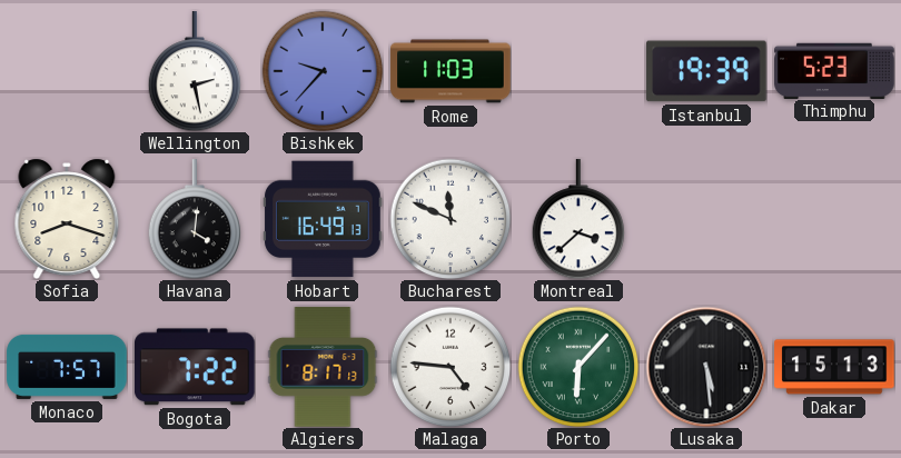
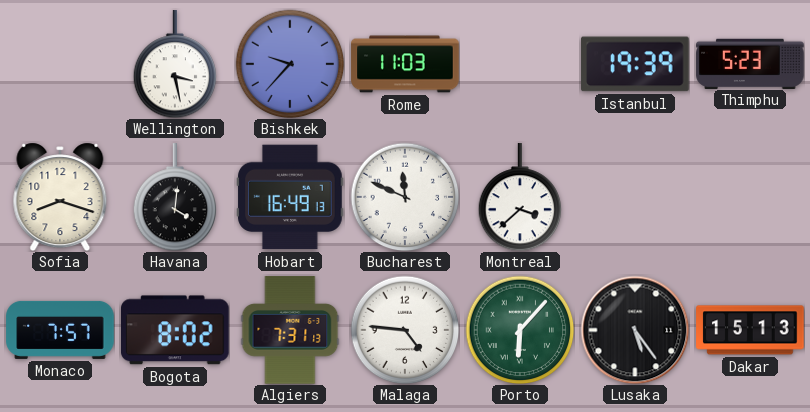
Wellington: 2:28 -> 3:28
Bogota: 7:22 -> 8:02
Algiers: 8:17 -> 7:31
Lusaka: 5:29 -> 5:24
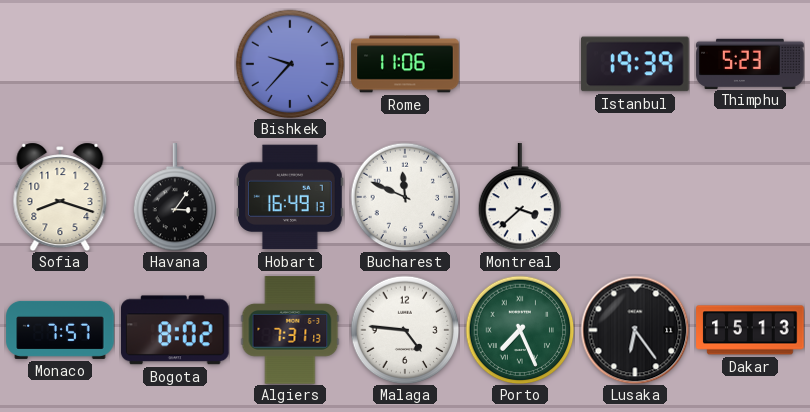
Wellington: 3:28 -> none
Rome: 11:03 -> 11:06
Havana: 4:01 -> 3:06
Porto: 6:07 -> 7:26
Lusaka: 5:24 -> 6:24
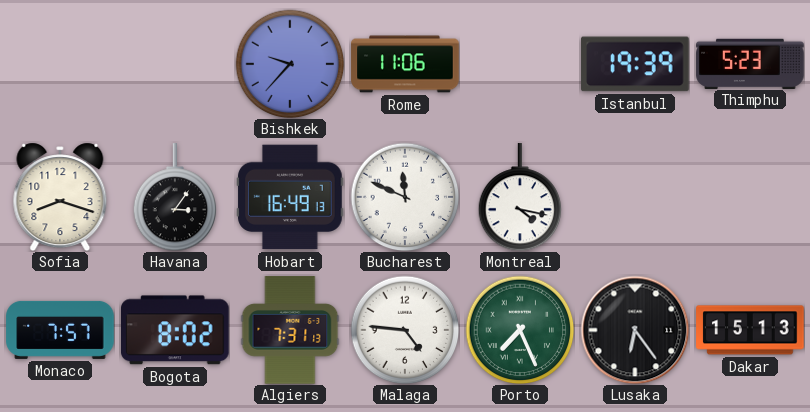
Montreal: 3:38 -> 4:17
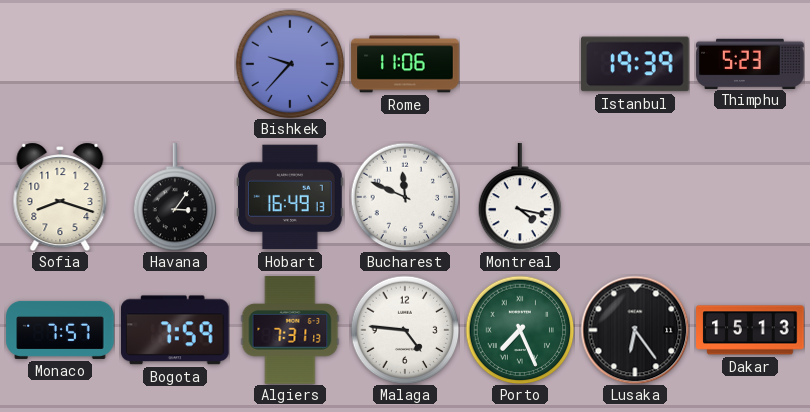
Bogota: 8:02 -> 7:59
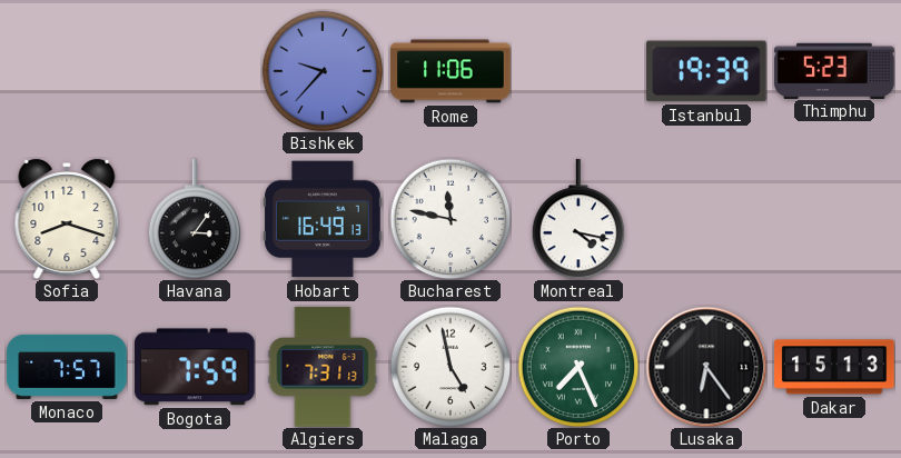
Bucharest: 11:49 -> 11:47
Malaga: 4:46 -> 4:58
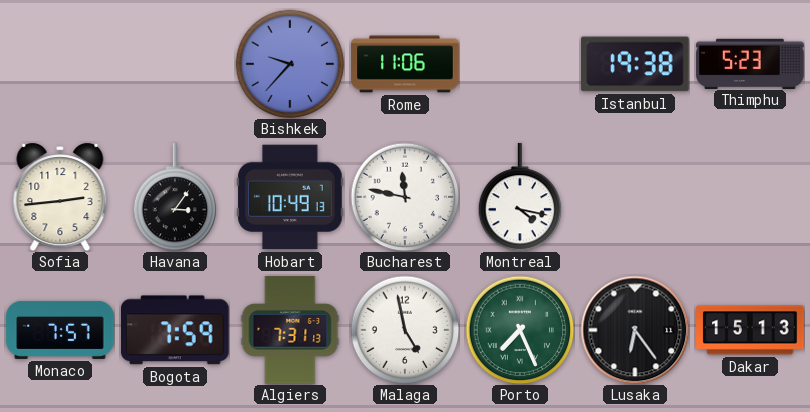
Istanbul: 19:39 -> 19:38
Sofia: 8:18 -> 2:44
Hobart: 16:49 -> 10:49
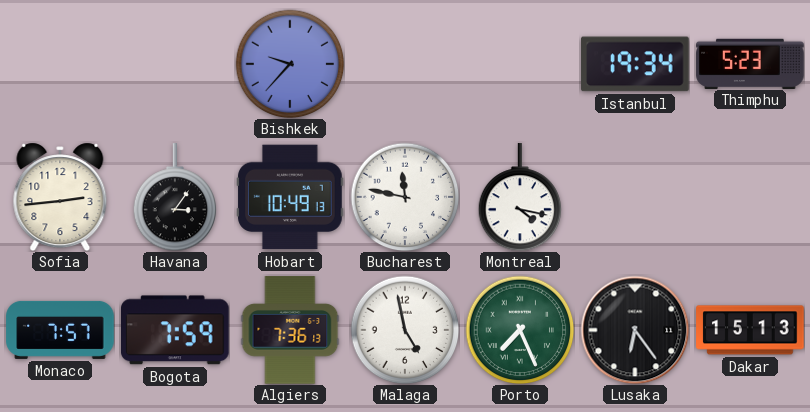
Rome: 11:06 -> none
Istanbul: 19:38 -> 19:34
Algiers: 7:31 -> 7:36
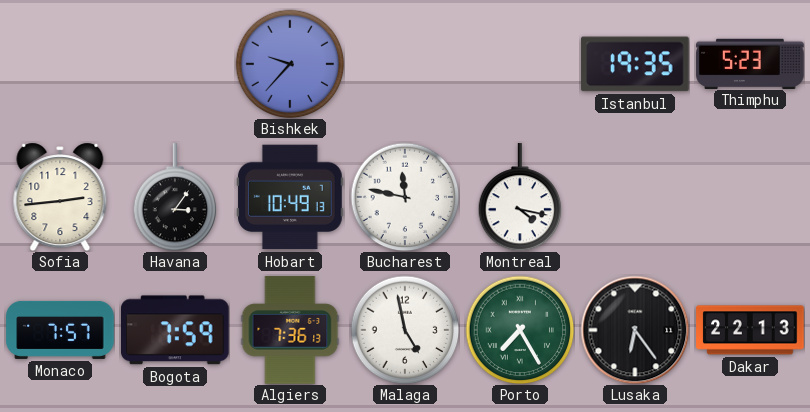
Istanbul: 19:34 -> 19:35
Porto: 7:26 -> 7:25
Dakar: 15:13 -> 22:13
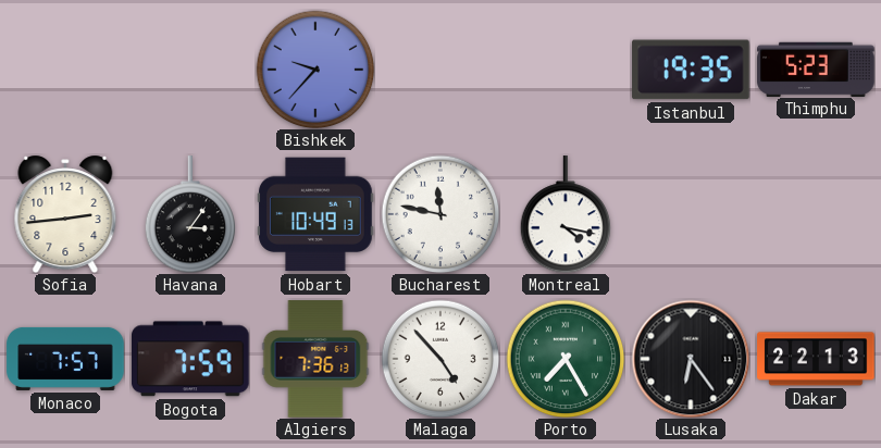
Malaga: 4:58 -> 4:53
